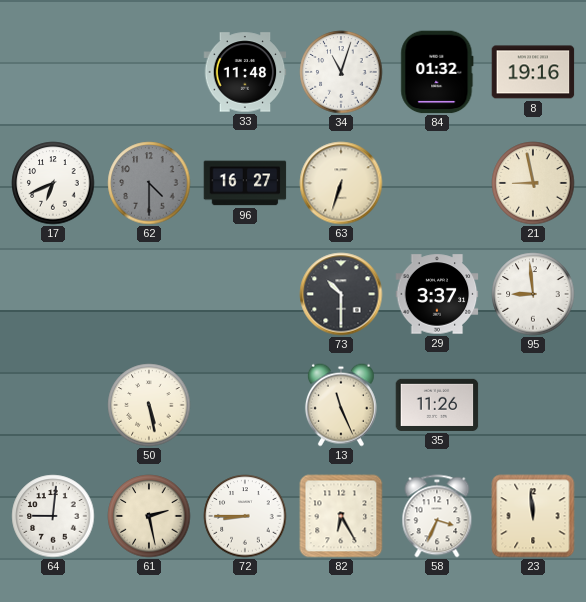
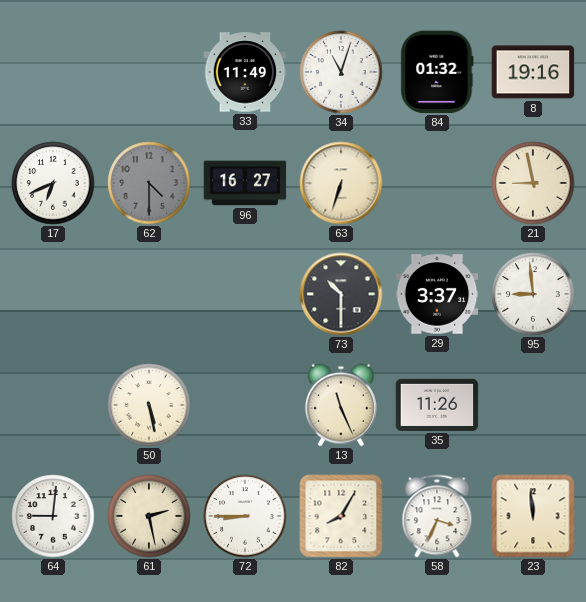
33: 11:48 -> 11:49
82: 6:25 -> 8:05
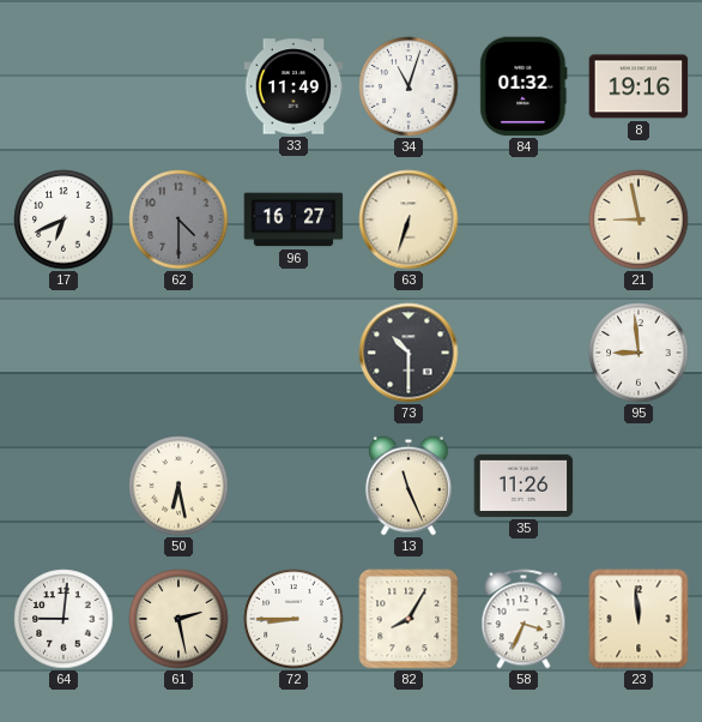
29: 3:37 -> none
50: 5:28 -> 6:28
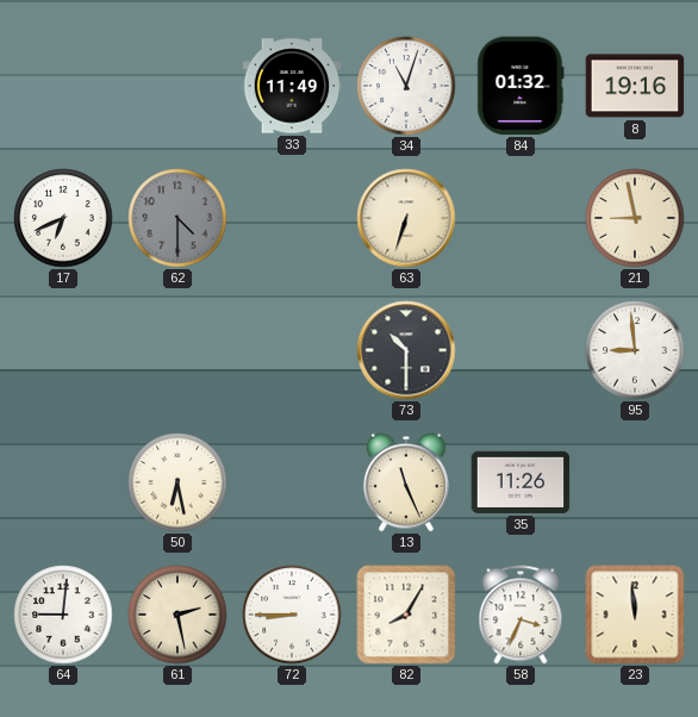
96: 16:27 -> none
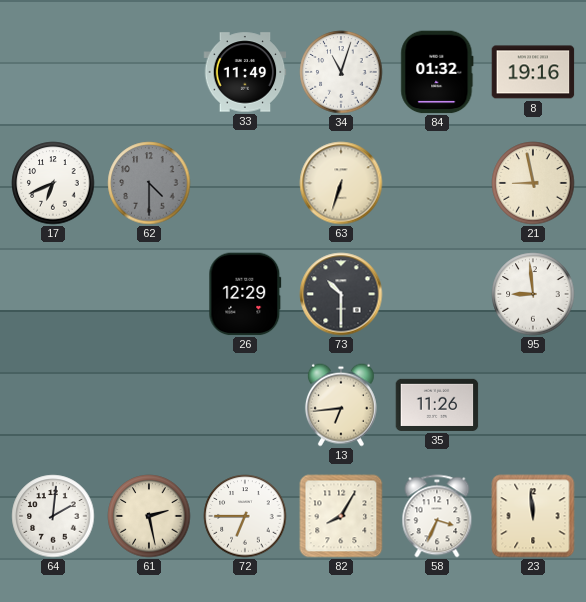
26: none -> 12:29
50: 6:28 -> none
13: 11:26 -> 6:44
64: 9:01 -> 2:01
72: 8:45 -> 6:45
